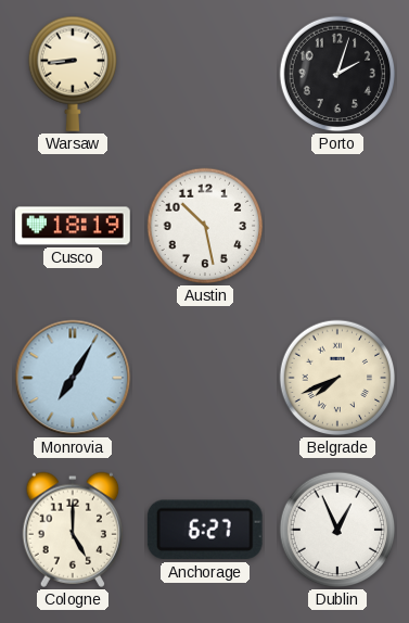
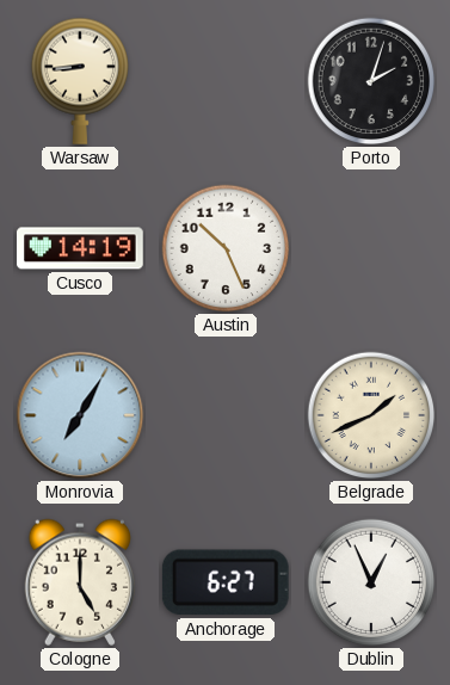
Cusco: 18:19 -> 14:19
Austin: 10:28 -> 10:26
Belgrade: 7:41 -> 1:41
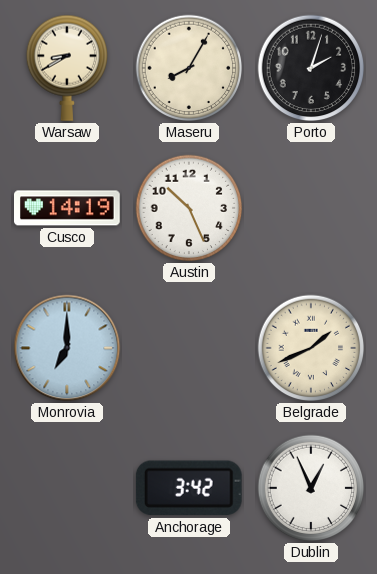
Warsaw: 8:44 -> 8:40
Maseru: none -> 8:05
Monrovia: 7:05 -> 7:00
Cologne: 5:00 -> none
Anchorage: 6:27 -> 3:42
